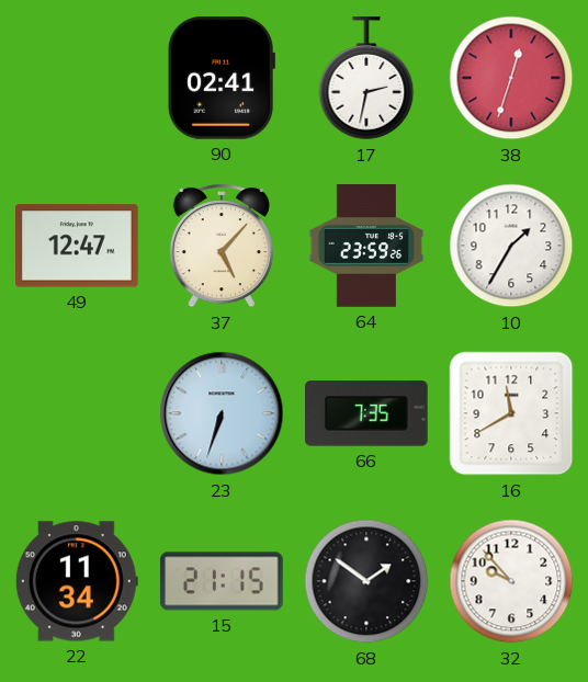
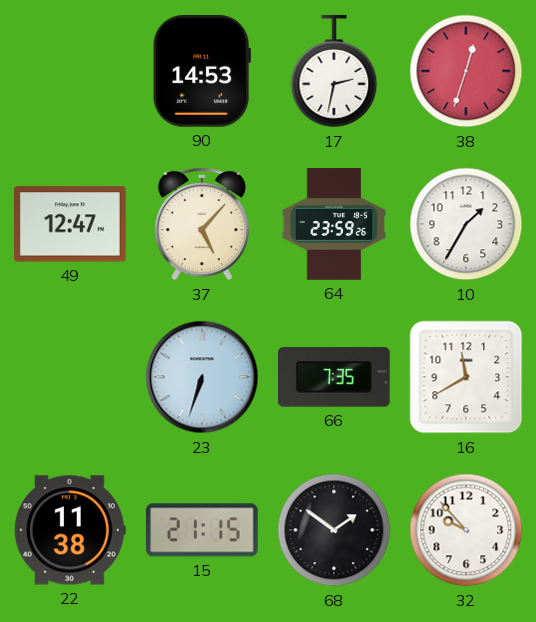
90: 02:41 -> 14:53
22: 11:34 -> 11:38
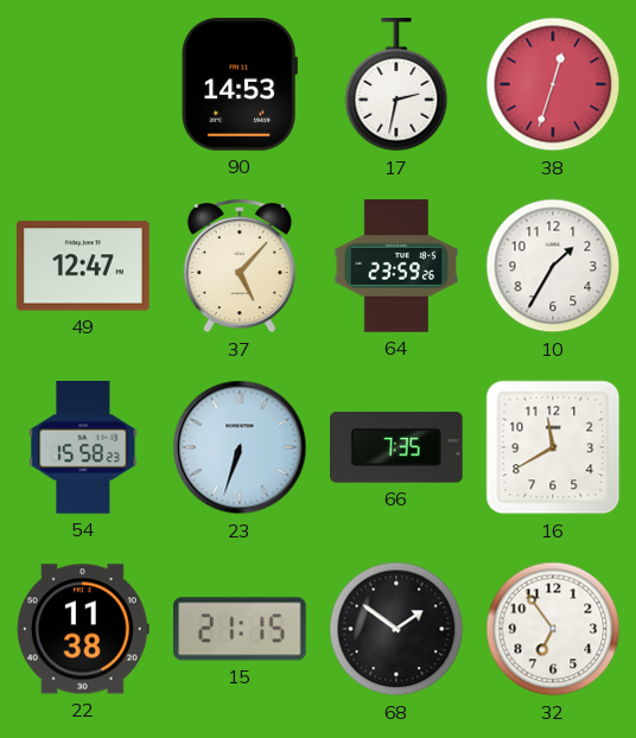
54: none -> 15:58
32: 9:53 -> 6:54
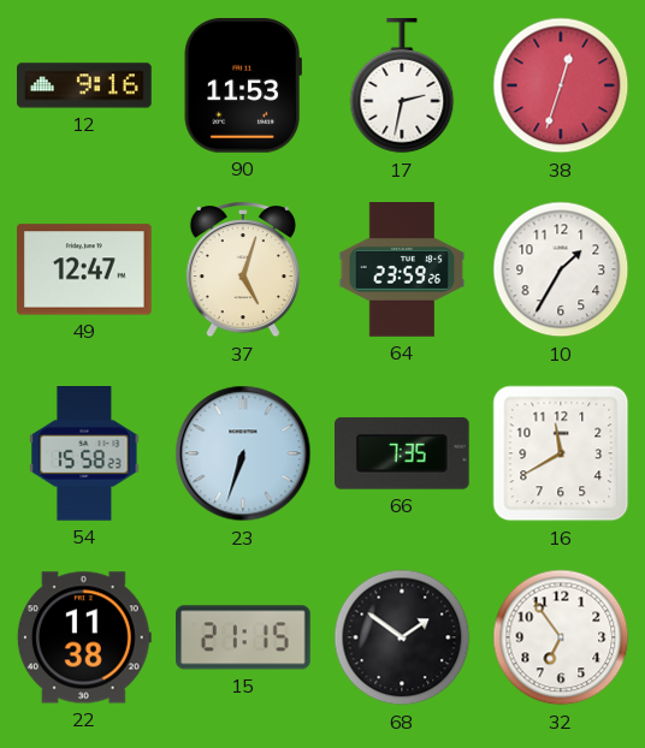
12: none -> 9:16
90: 14:53 -> 11:53
37: 5:07 -> 5:03
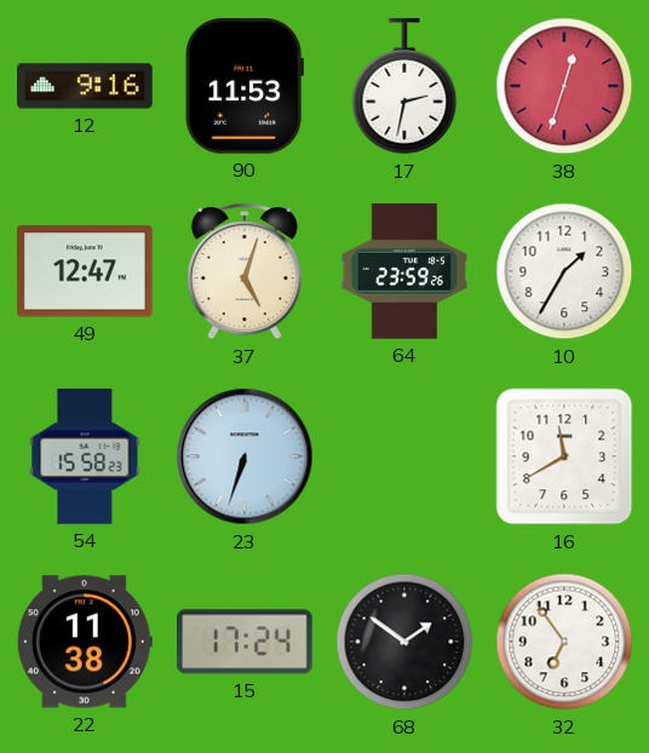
66: 7:35 -> none
15: 21:15 -> 17:24
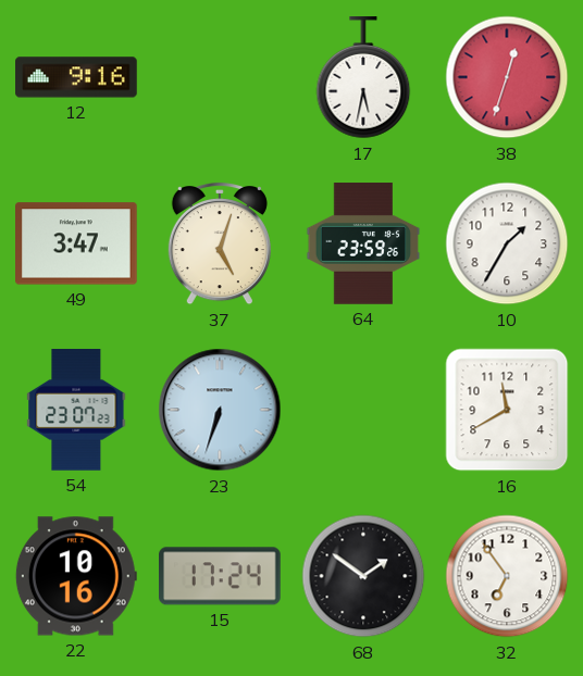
90: 11:53 -> none
17: 2:32 -> 5:32
49: 12:47 -> 3:47
54: 15:58 -> 23:07
22: 11:38 -> 10:16
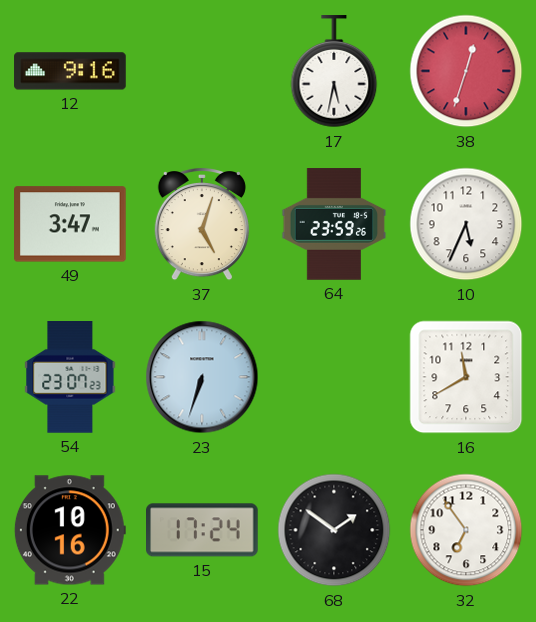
10: 1:35 -> 5:34
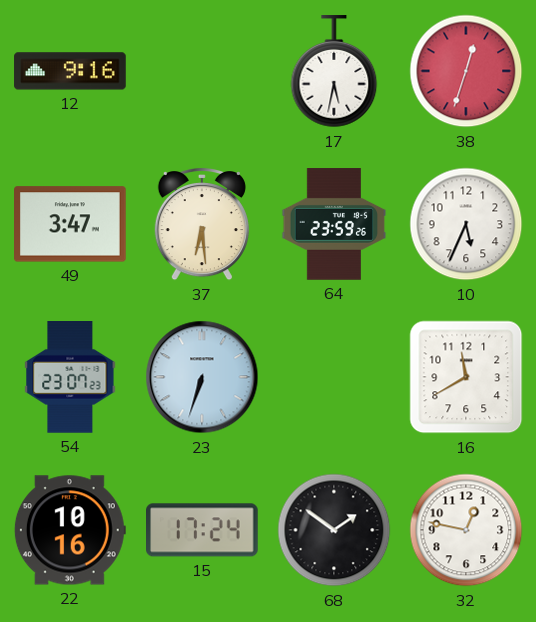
37: 5:03 -> 6:29
32: 6:54 -> 12:47
